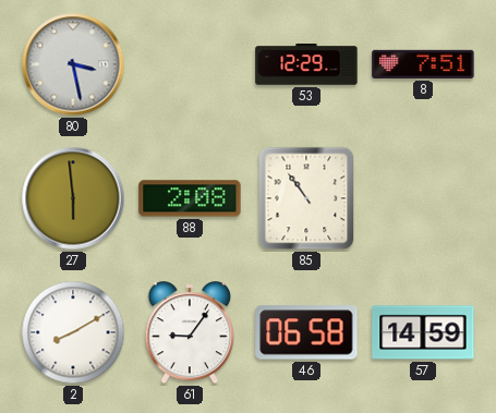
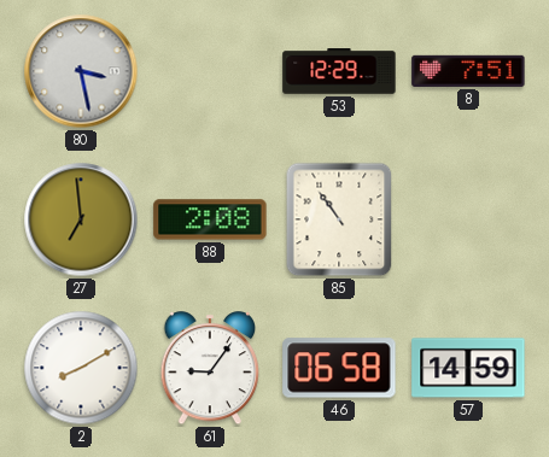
27: 5:59 -> 6:59
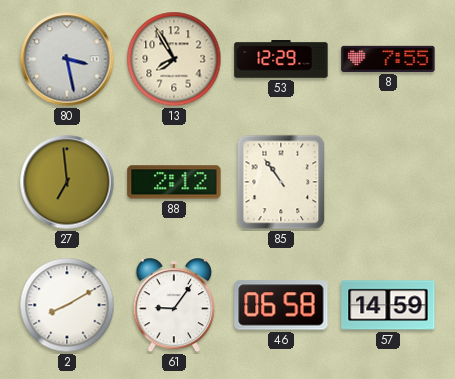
13: none -> 7:55
8: 7:51 -> 7:55
88: 2:08 -> 2:12
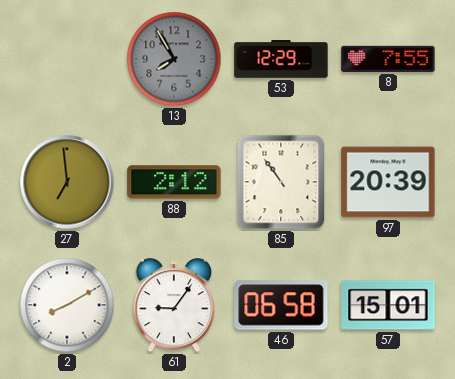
80: 3:28 -> none
13 dial: cream -> grey
97: none -> 20:39
57: 14:59 -> 15:01
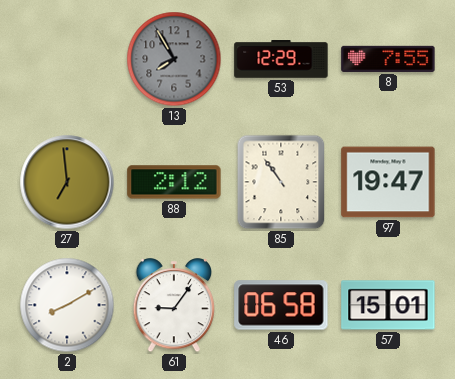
97: 20:39 -> 19:47
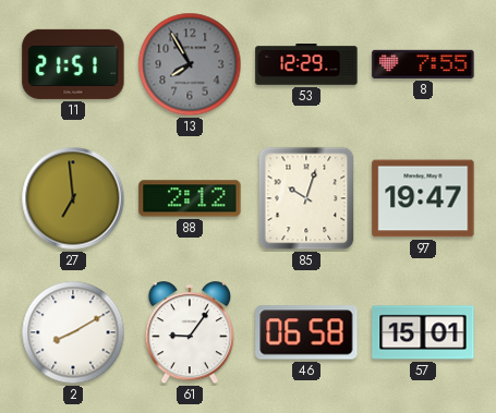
11: none -> 21:51
85: 10:54 -> 10:03
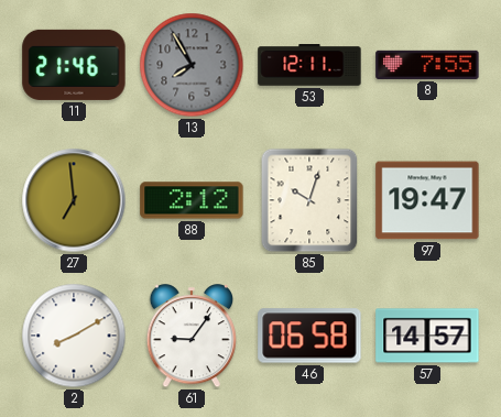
11: 21:51 -> 21:46
53: 12:29 -> 12:11
57: 15:01 -> 14:57
